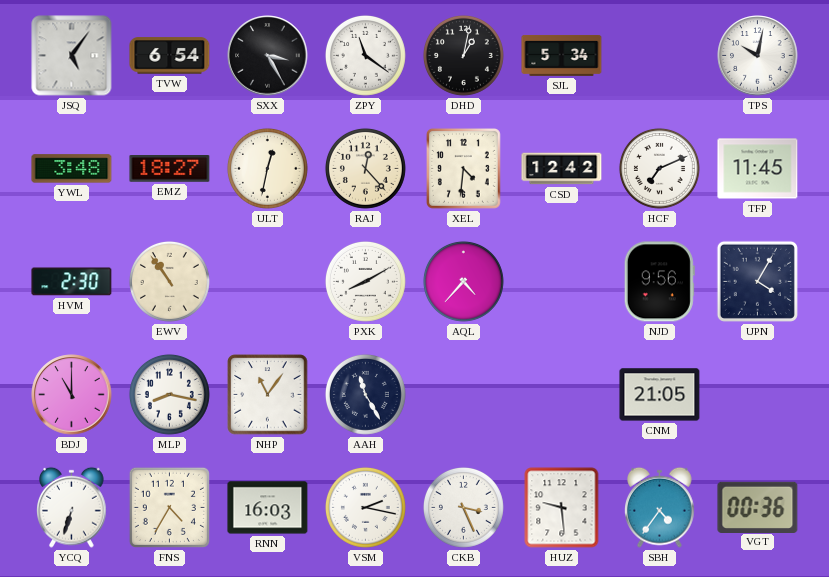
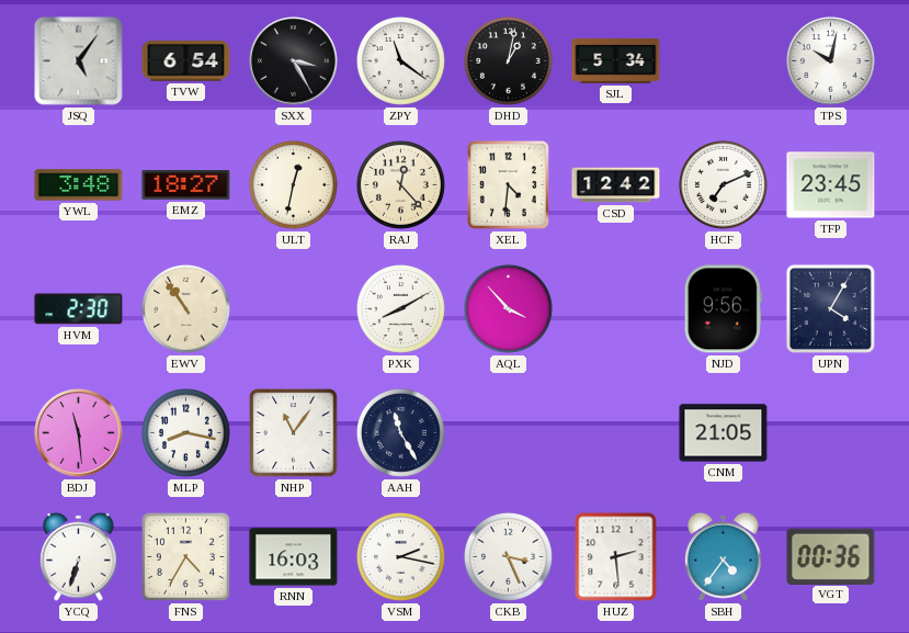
TFP: 11:45 -> 23:45
AQL: 4:37 -> 3:53
BDJ: 11:00 -> 11:29
HUZ: 9:29 -> 2:29
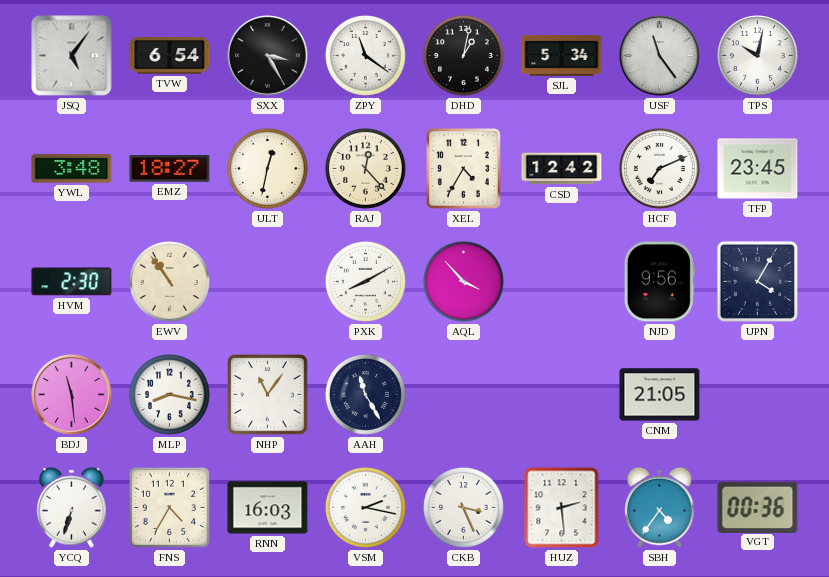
USF: none -> 11:24
XEL: 4:31 -> 4:35
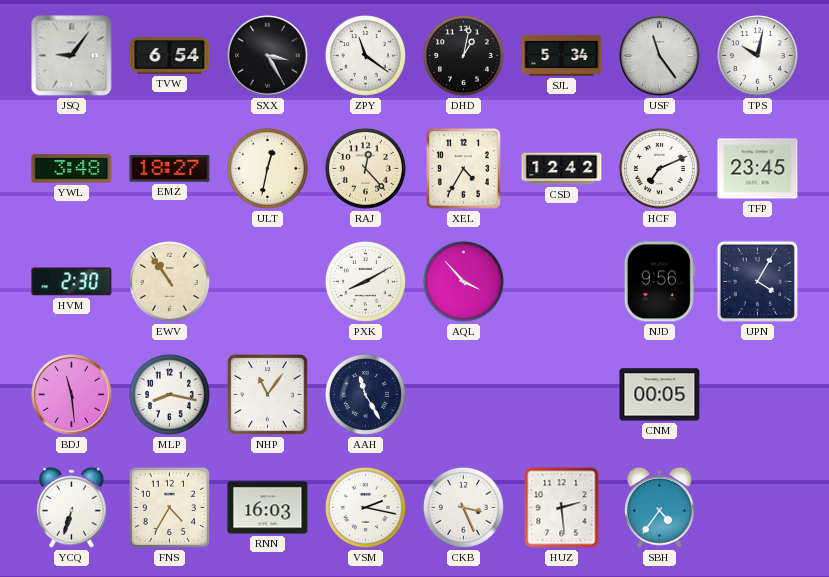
JSQ: 5:06 -> 9:06
CNM: 21:05 -> 00:05
VGT: 00:36 -> none
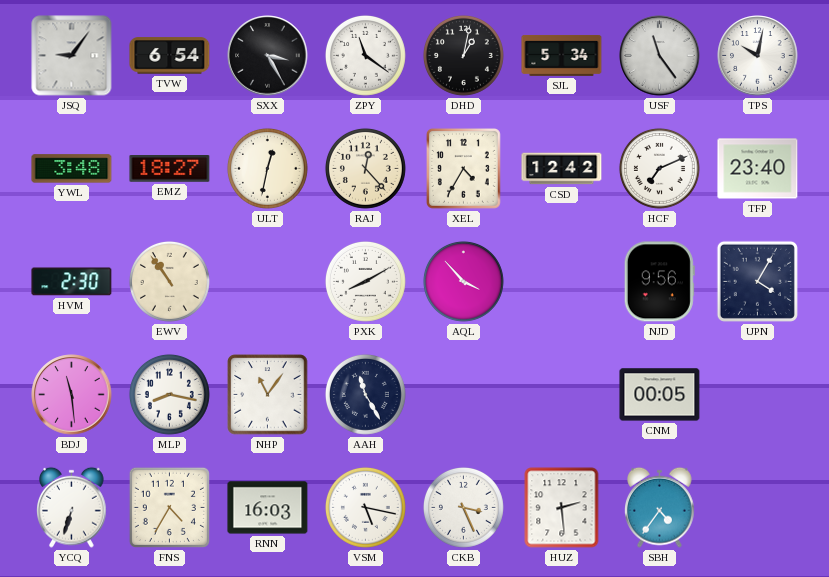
TFP: 23:45 -> 23:40
VSM: 2:17 -> 5:17
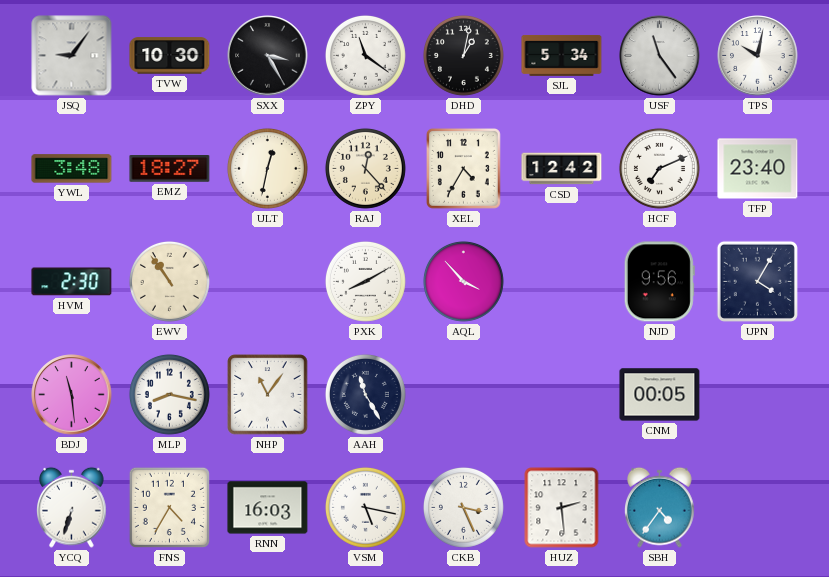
TVW: 6:54 -> 10:30
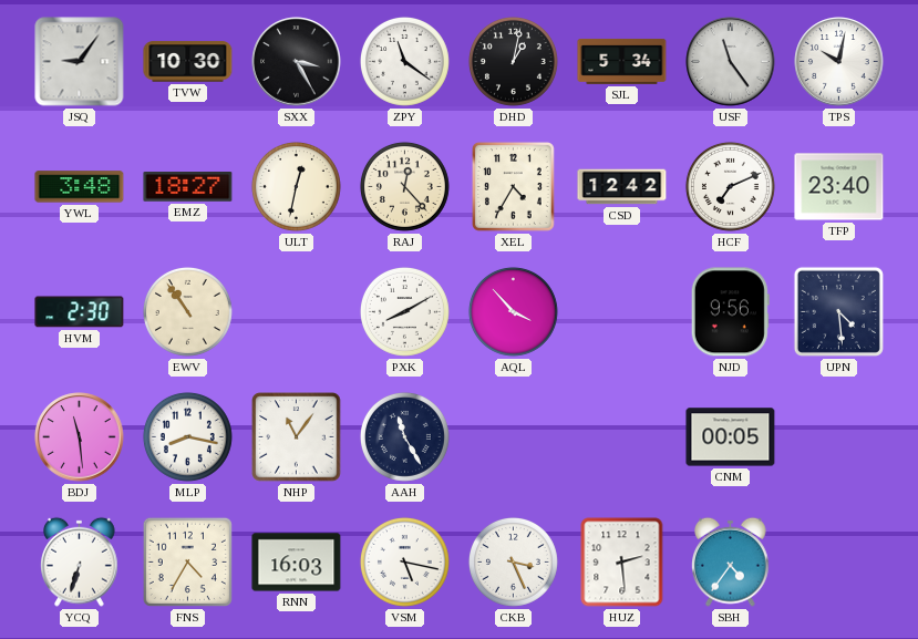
UPN: 4:05 -> 4:29
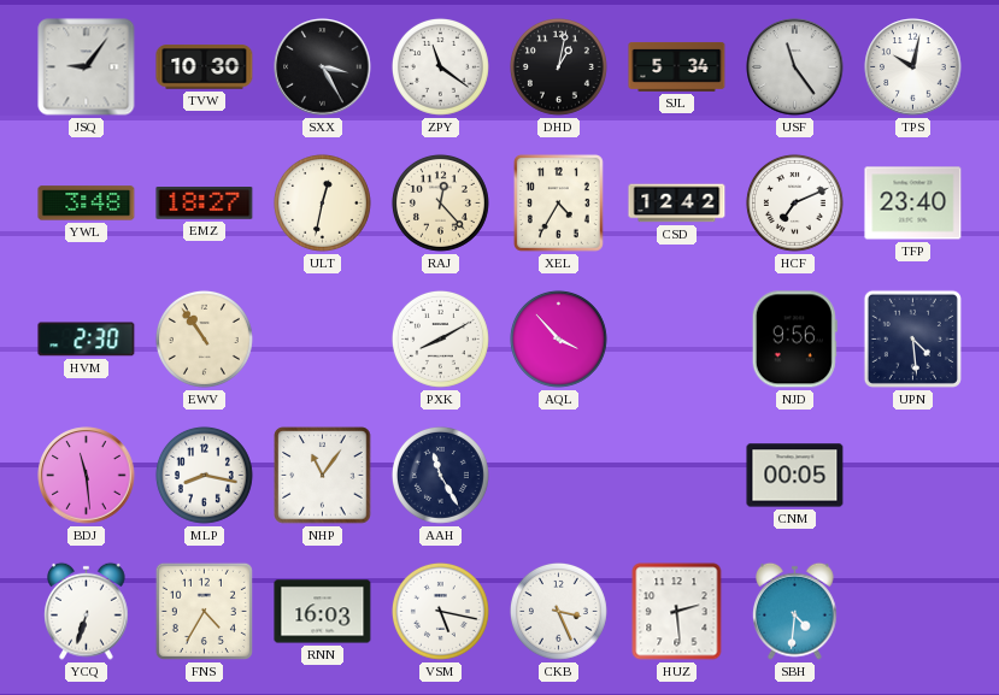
SBH: 4:36 -> 4:31
